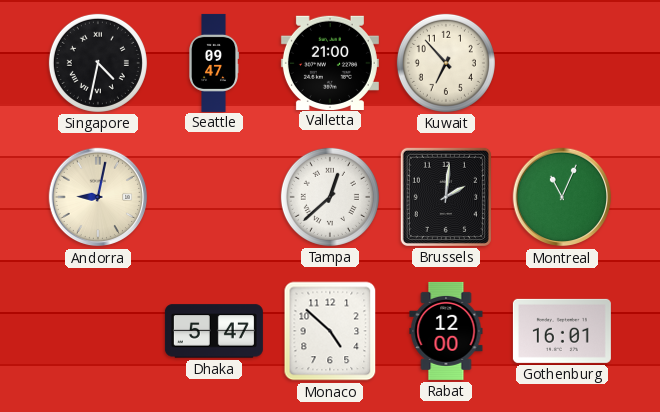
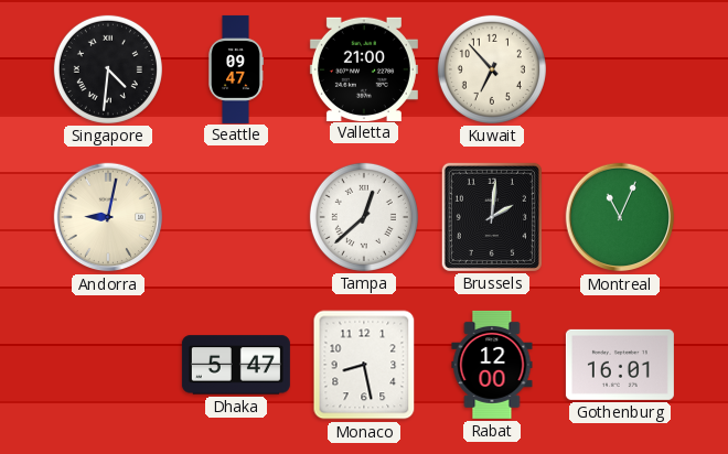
Singapore: 4:32 -> 4:31
Monaco: 4:52 -> 8:28
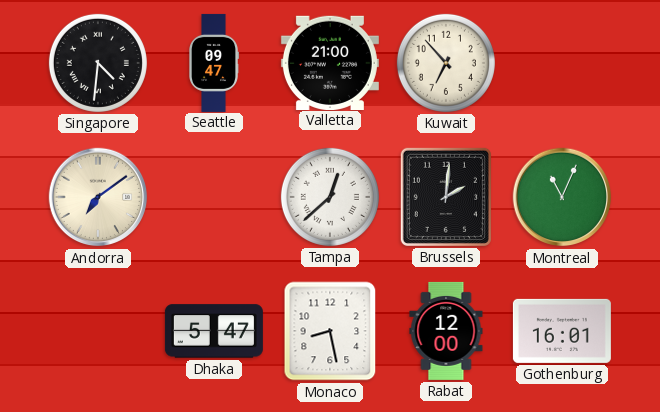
Andorra: 9:02 -> 7:09
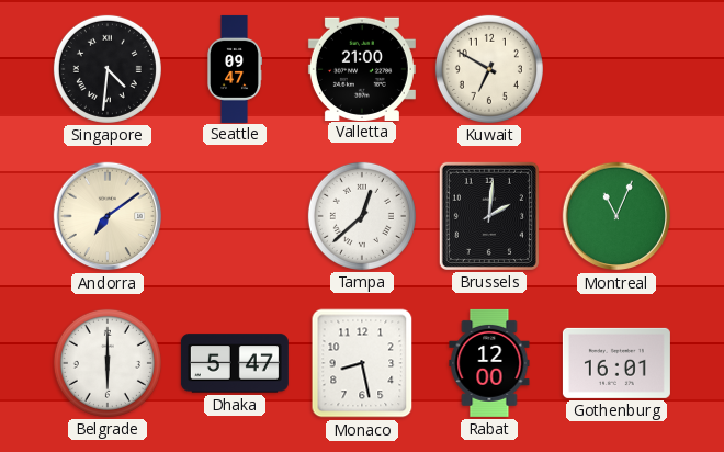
Kuwait: 6:53 -> 6:50
Belgrade: none -> 6:00
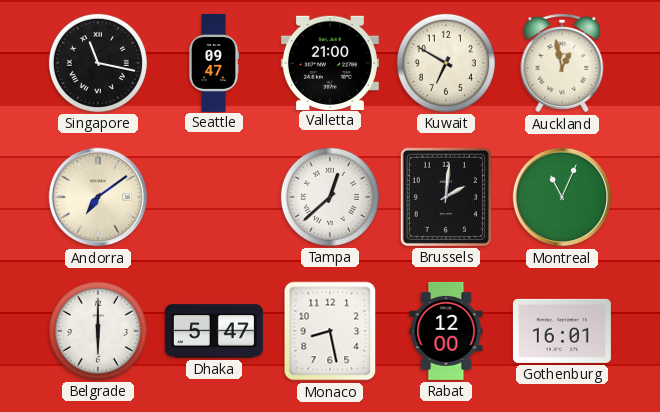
Singapore: 4:31 -> 11:17
Auckland: none -> 12:58
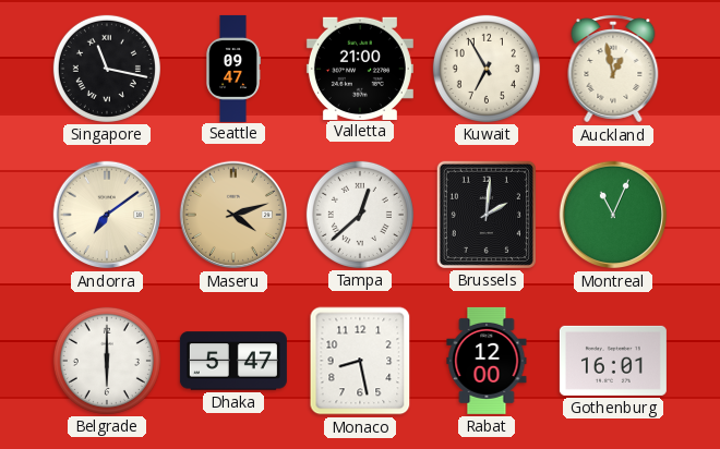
Kuwait: 6:50 -> 6:55
Maseru: none -> 4:12
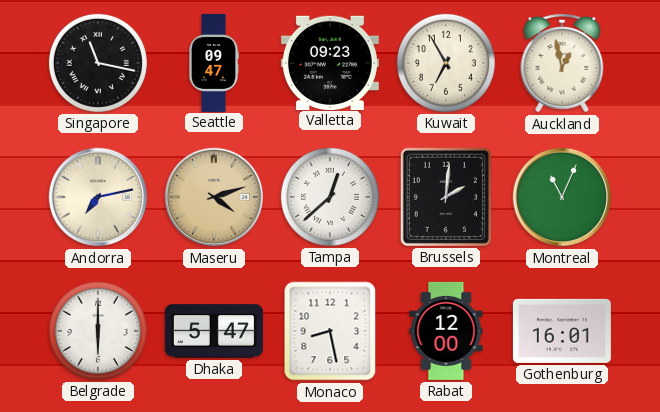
Valletta: 21:00 -> 09:23
Andorra: 7:09 -> 7:13
